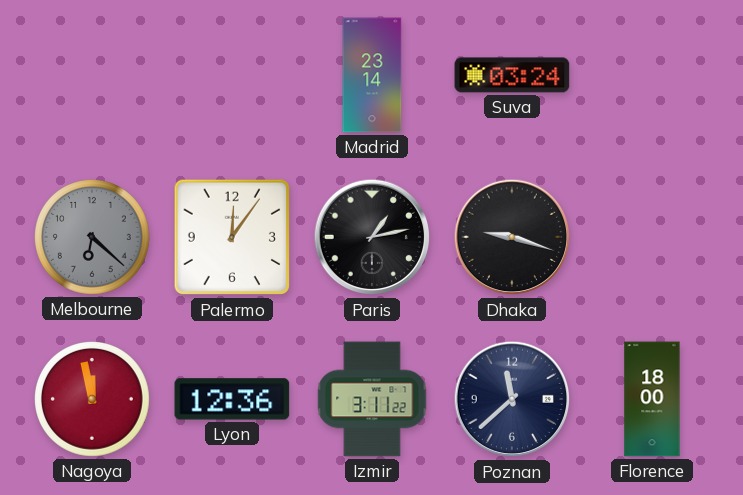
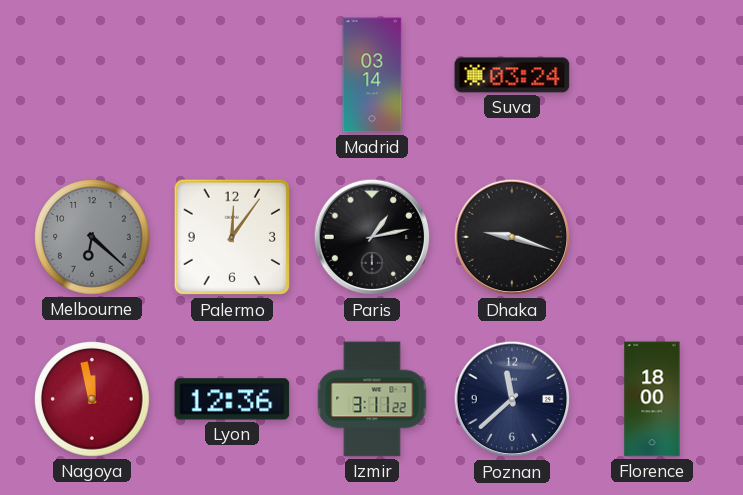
Madrid: 23:14 -> 03:14
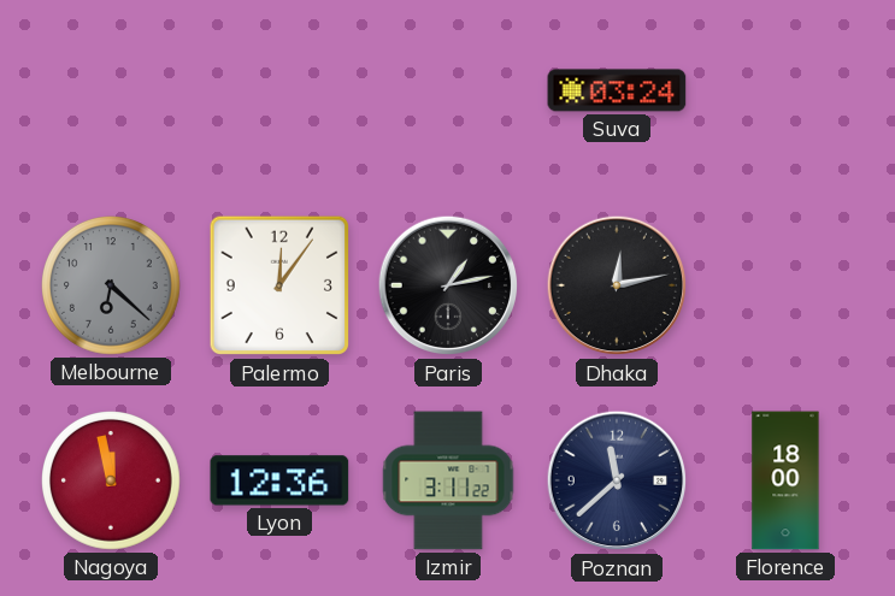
Madrid: 03:14 -> none
Dhaka: 9:18 -> 12:13
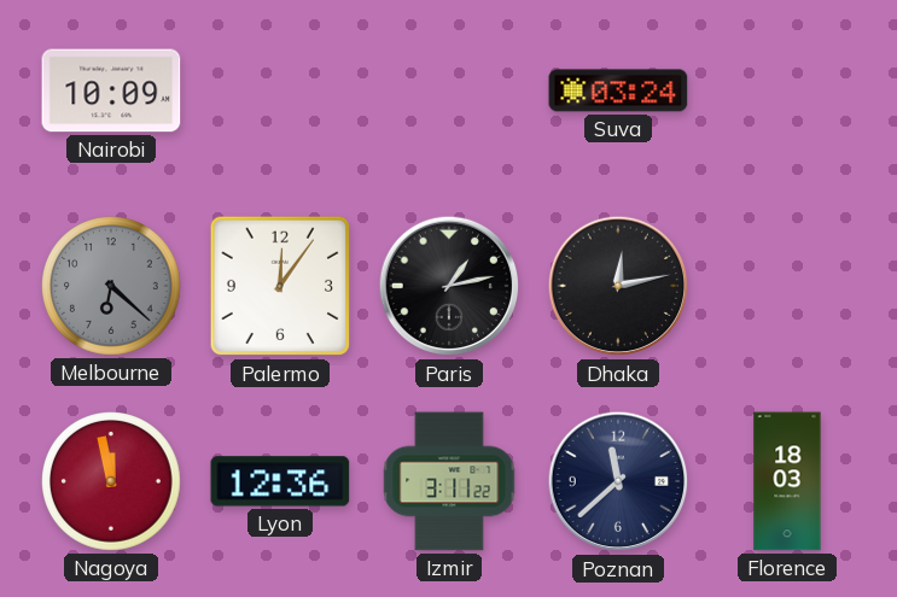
Nairobi: none -> 10:09
Florence: 18:00 -> 18:03
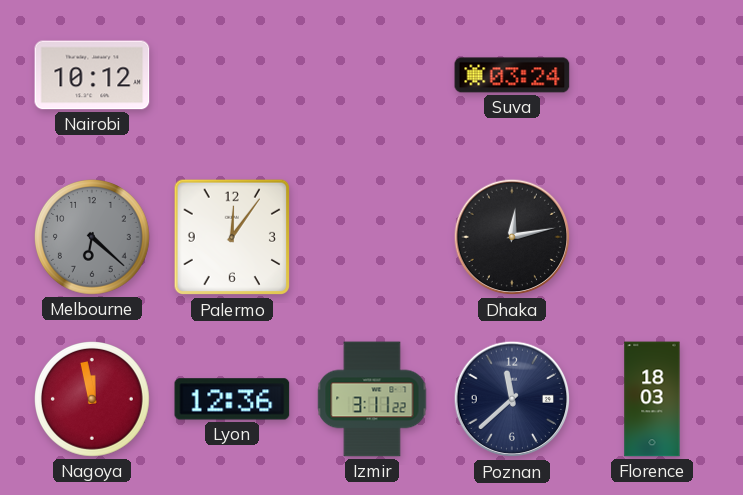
Nairobi: 10:09 -> 10:12
Paris: 1:13 -> none
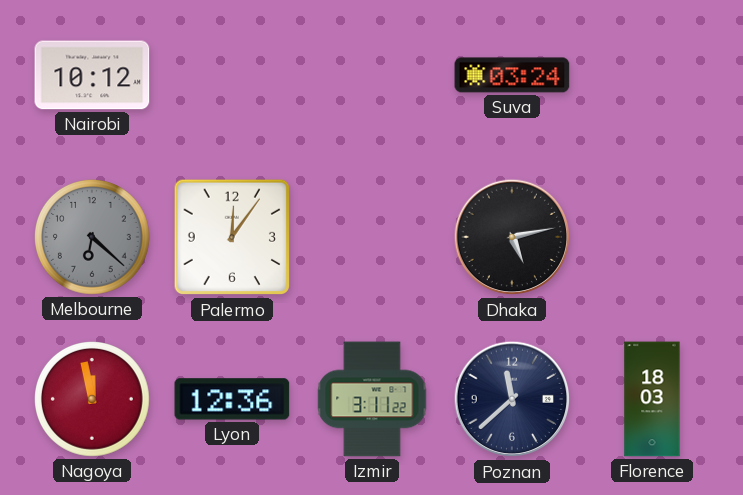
Dhaka: 12:13 -> 5:13
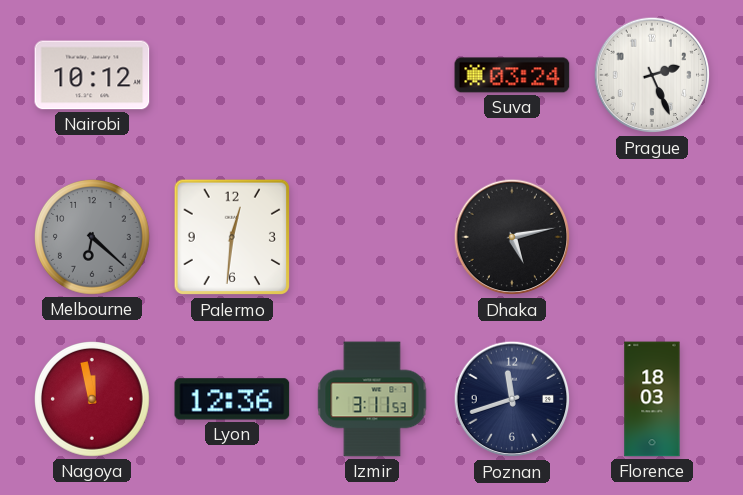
Prague: none -> 2:26
Palermo: 12:06 -> 12:31
Izmir: 3:11:22 -> 3:11:53
Poznan: 11:38 -> 11:42
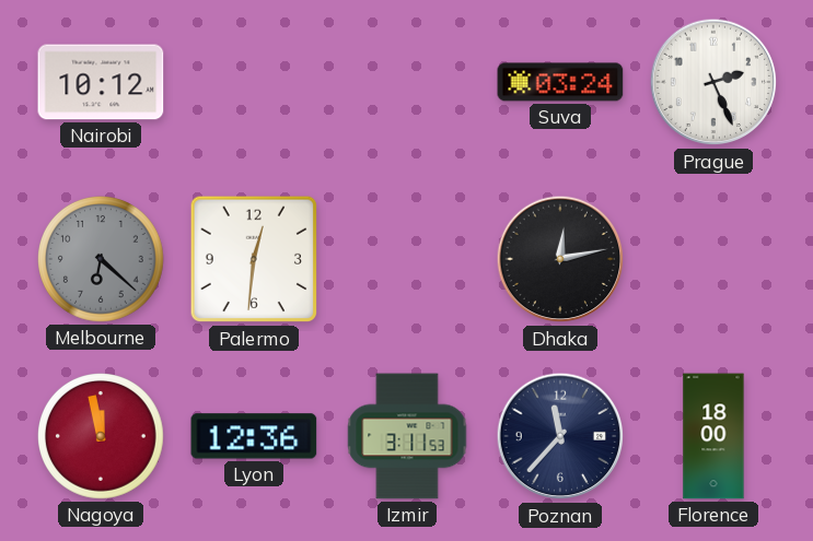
Dhaka: 5:13 -> 12:13
Poznan: 11:42 -> 11:37
Florence: 18:03 -> 18:00
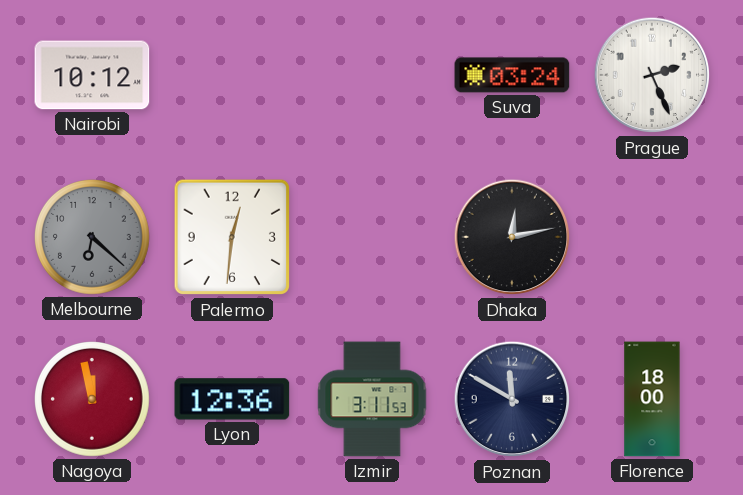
Poznan: 11:37 -> 11:50
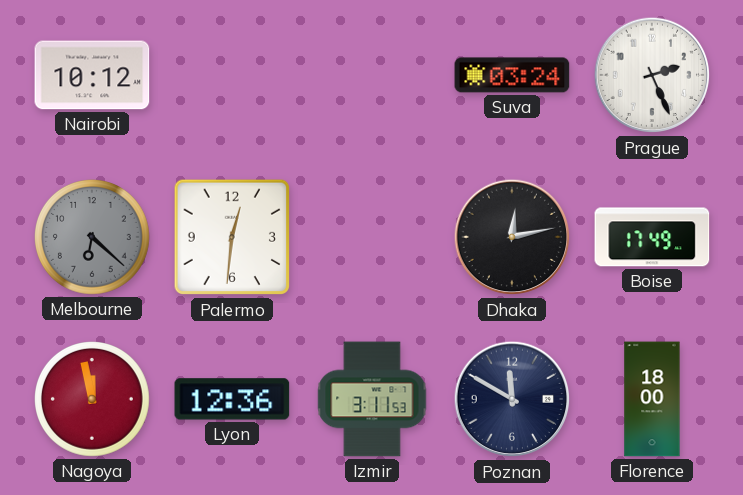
Boise: none -> 17:49
